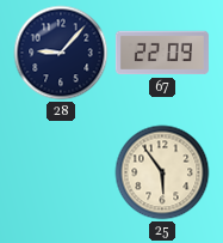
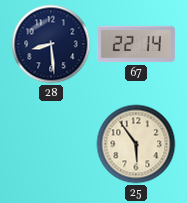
28: 9:07 -> 8:29
67: 22:09 -> 22:14
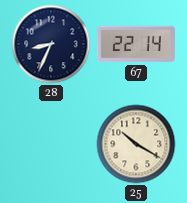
28: 8:29 -> 8:34
25: 5:54 -> 10:20
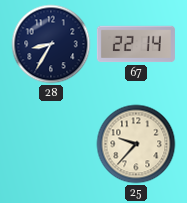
28: 8:34 -> 8:35
25: 10:20 -> 9:37
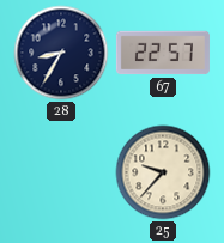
67: 22:14 -> 22:57
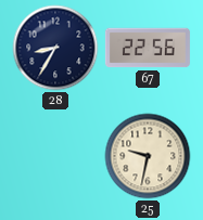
67: 22:57 -> 22:56
25: 9:37 -> 9:32
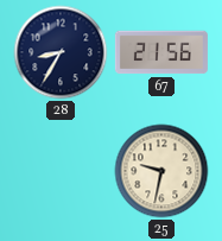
67: 22:56 -> 21:56
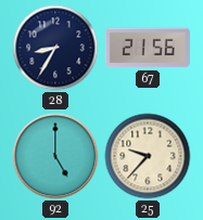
92: none -> 5:00
25: 9:32 -> 9:37
